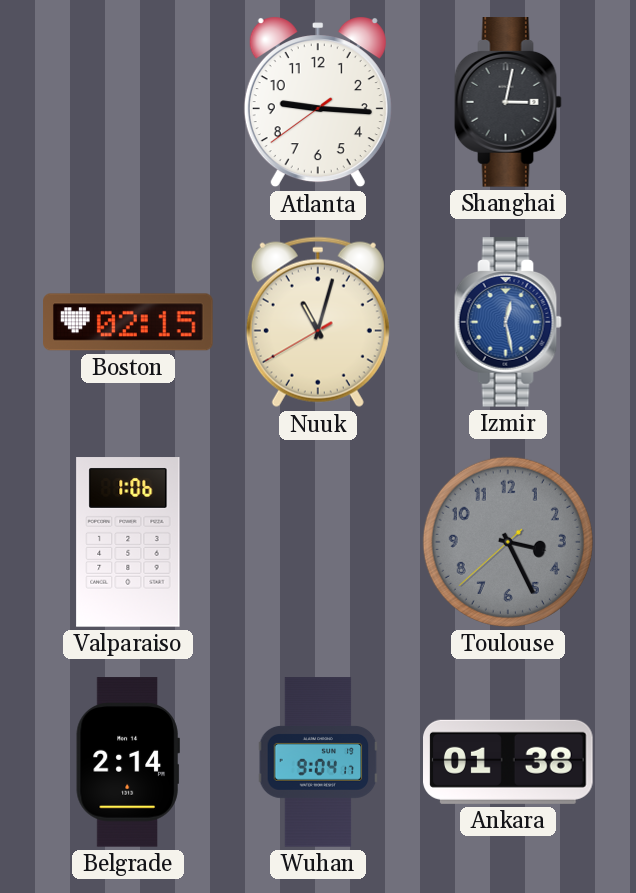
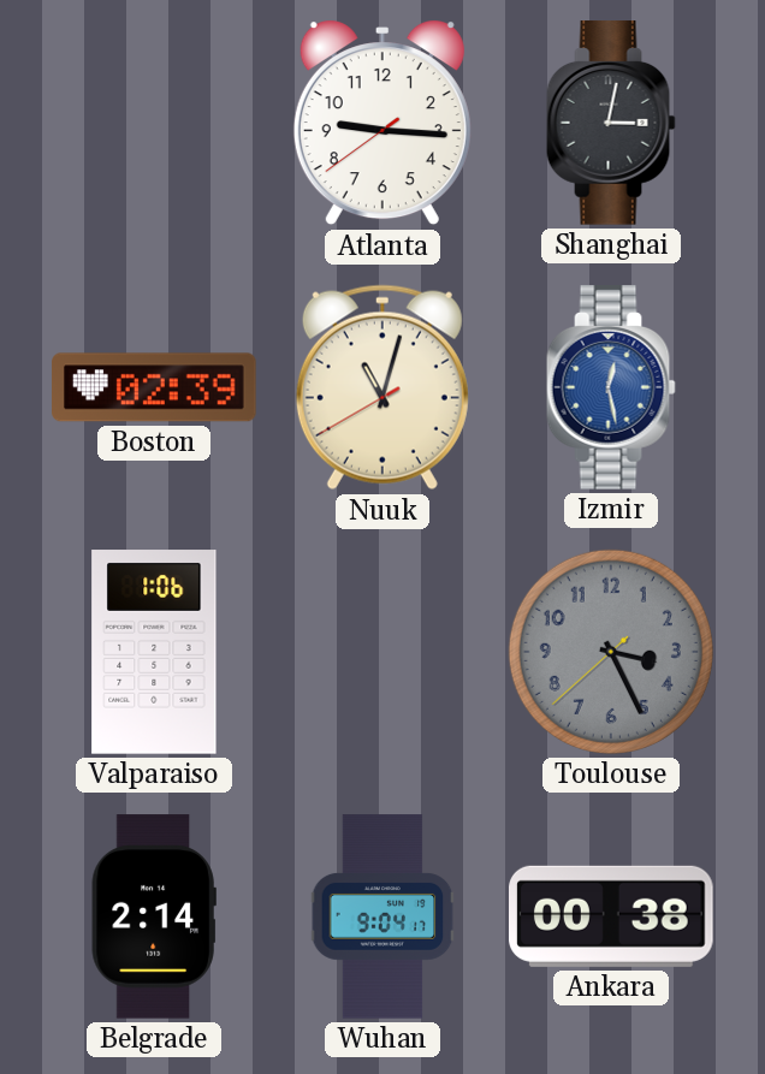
Boston: 02:15 -> 02:39
Ankara: 01:38 -> 00:38
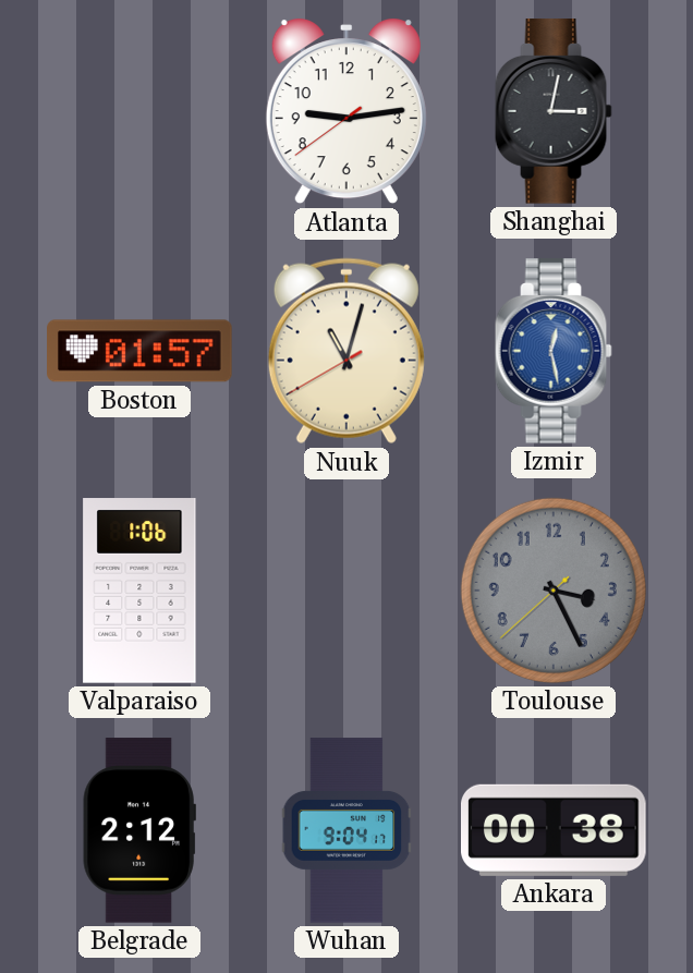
Atlanta: 9:15 -> 9:13
Boston: 02:39 -> 01:57
Belgrade: 2:14 -> 2:12
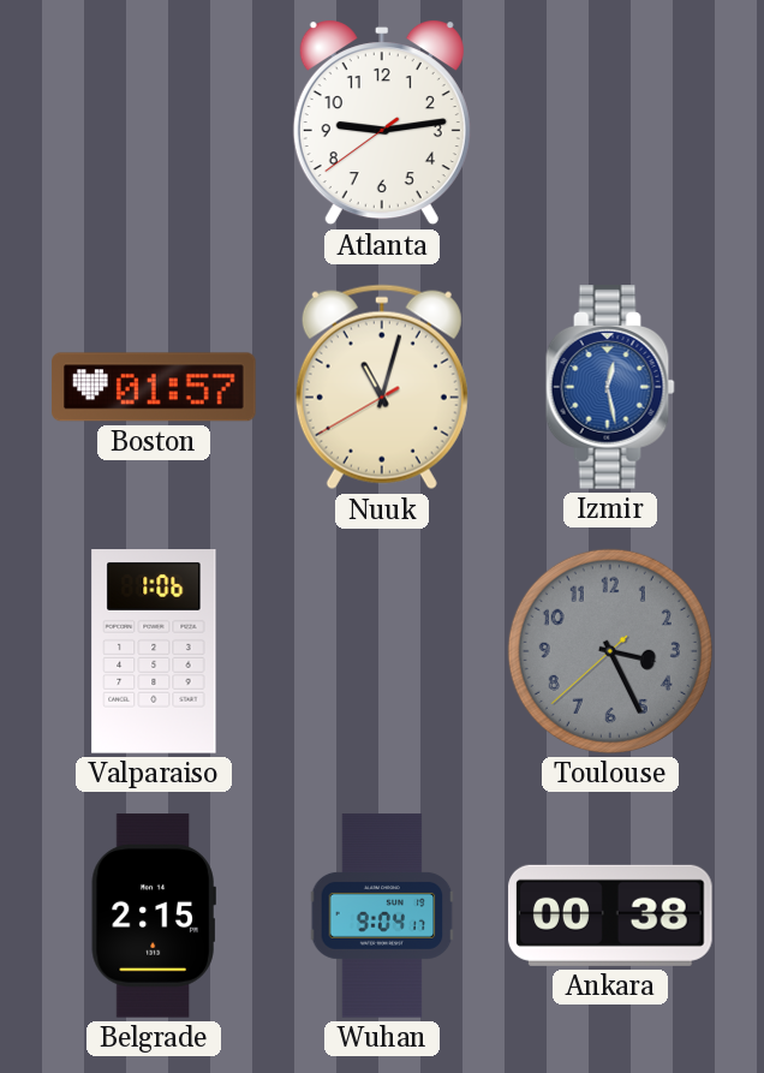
Shanghai: 3:02 -> none
Belgrade: 2:12 -> 2:15
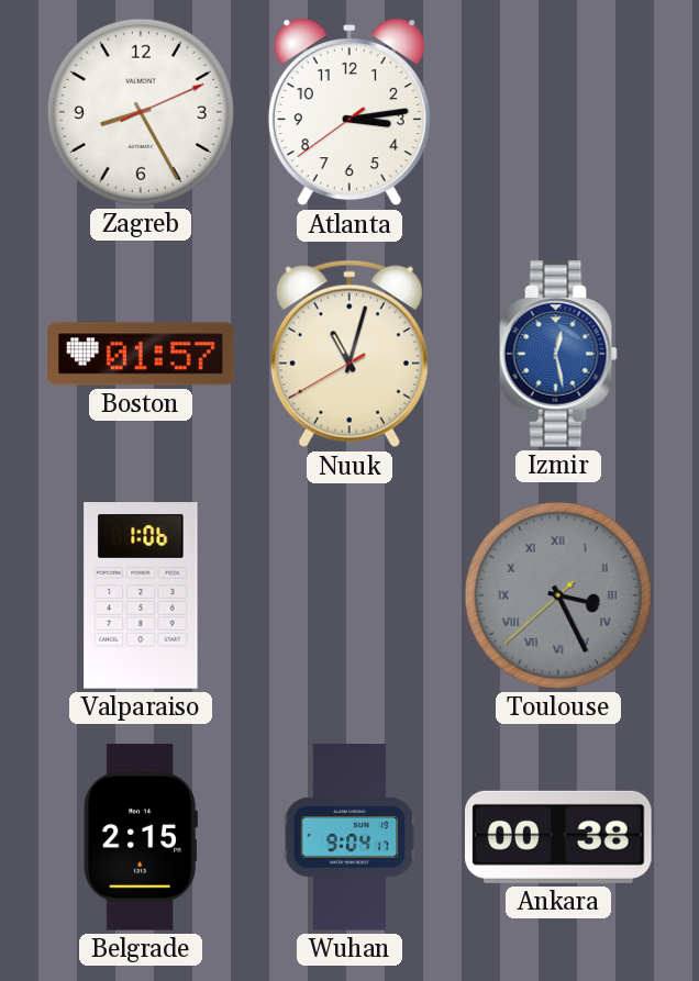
Zagreb: none -> 8:25
Atlanta: 9:13 -> 3:13
Toulouse numerals: Arabic -> Roman
